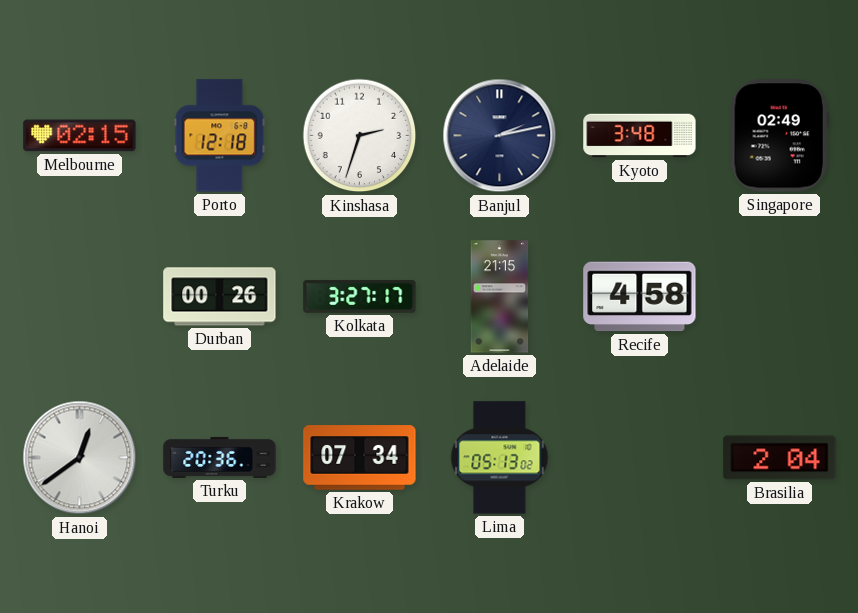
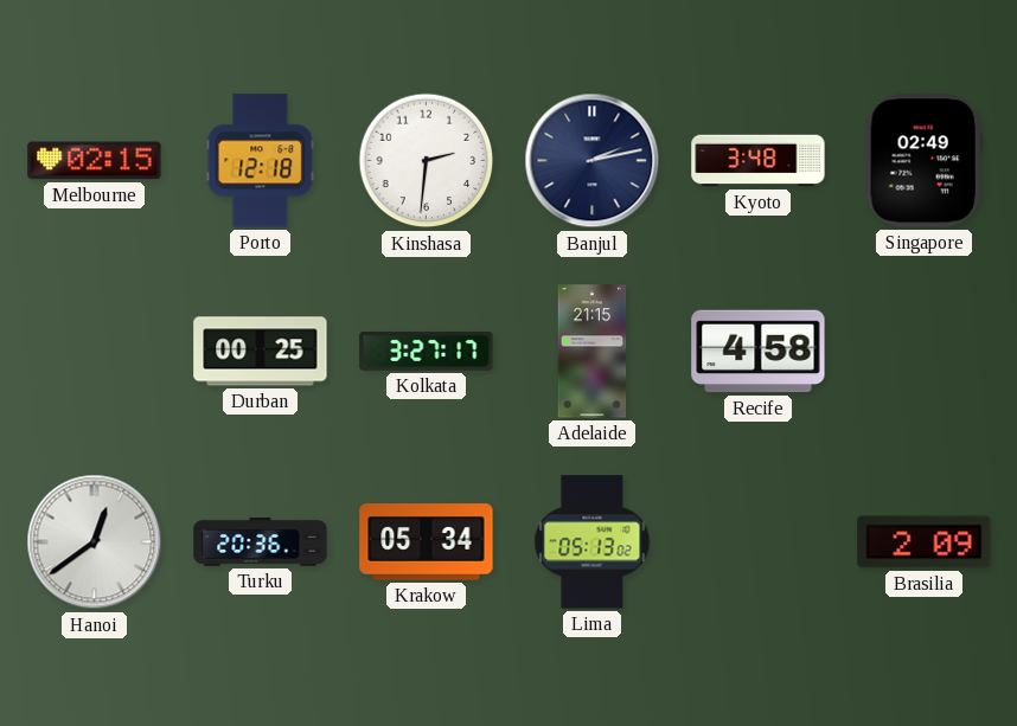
Kinshasa: 2:33 -> 2:31
Durban: 00:26 -> 00:25
Krakow: 07:34 -> 05:34
Brasilia: 2:04 -> 2:09
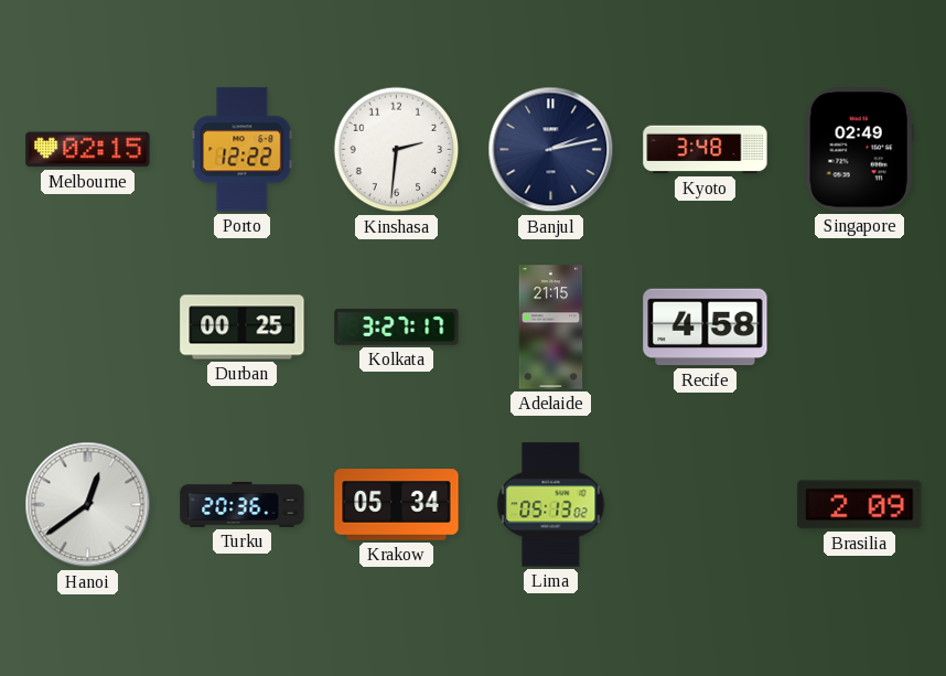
Porto: 12:18 -> 12:22
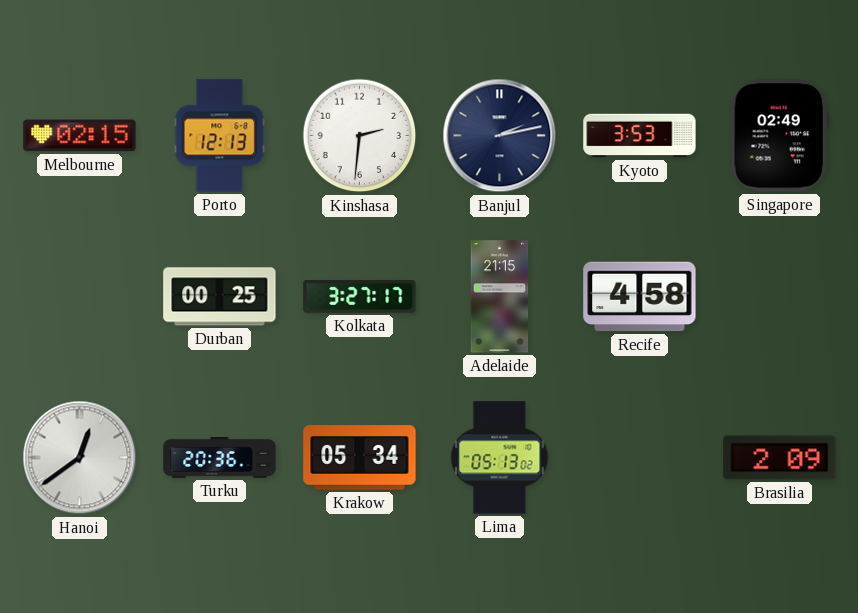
Porto: 12:22 -> 12:13
Kyoto: 3:48 -> 3:53
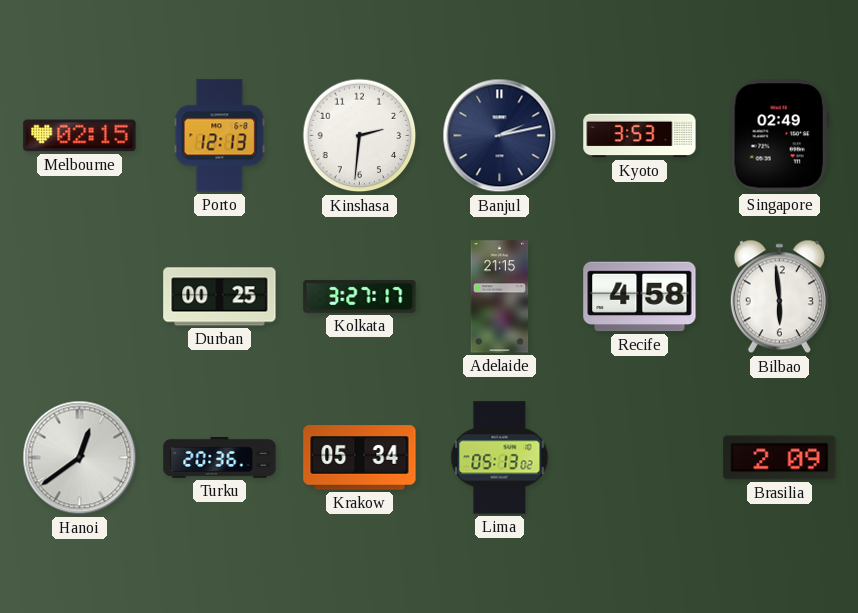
Bilbao: none -> 5:59
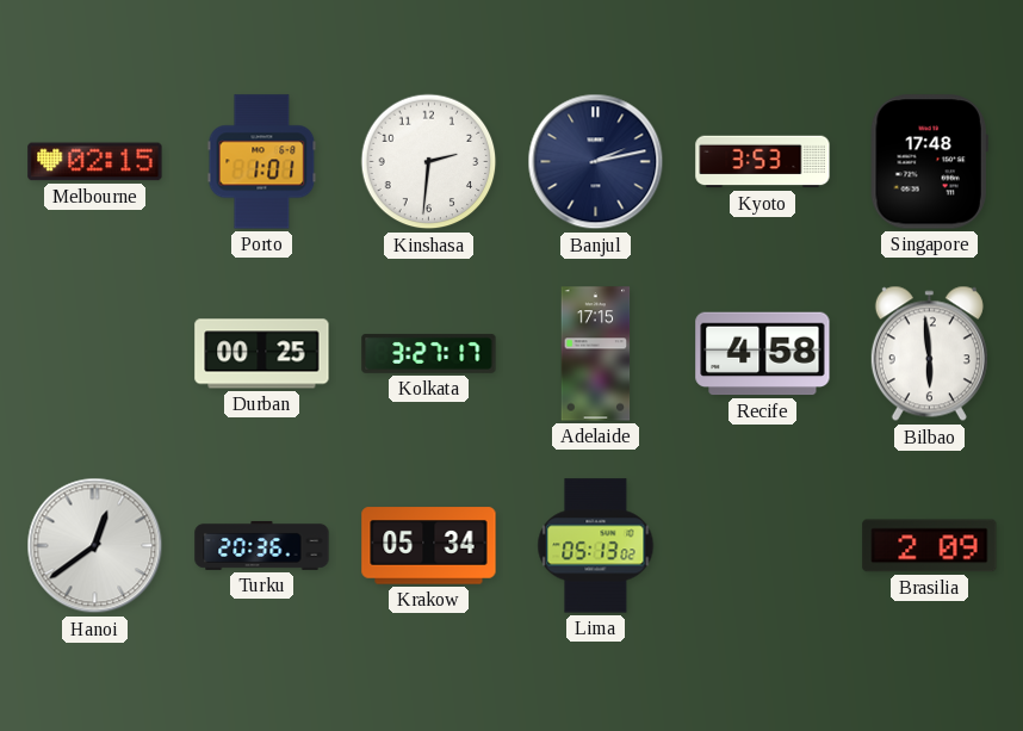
Porto: 12:13 -> 1:01
Singapore: 02:49 -> 17:48
Adelaide: 21:15 -> 17:15
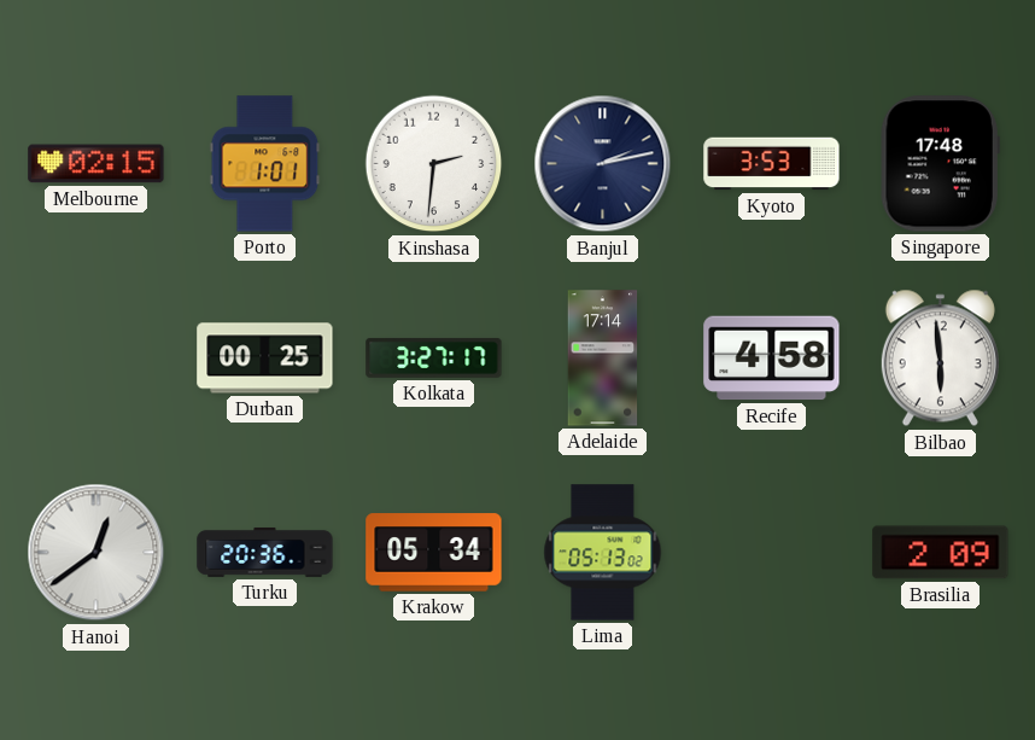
Adelaide: 17:15 -> 17:14
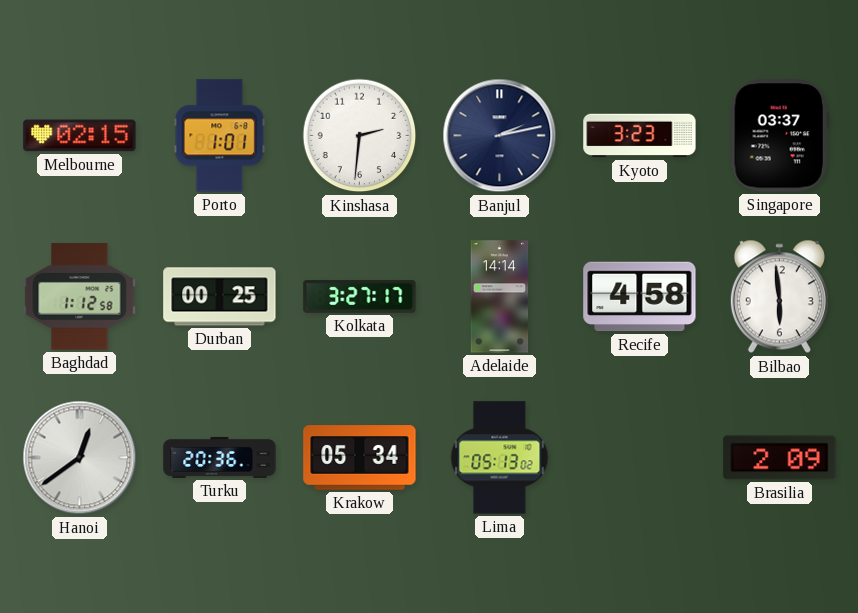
Kyoto: 3:53 -> 3:23
Singapore: 17:48 -> 03:37
Baghdad: none -> 1:12
Adelaide: 17:14 -> 14:14
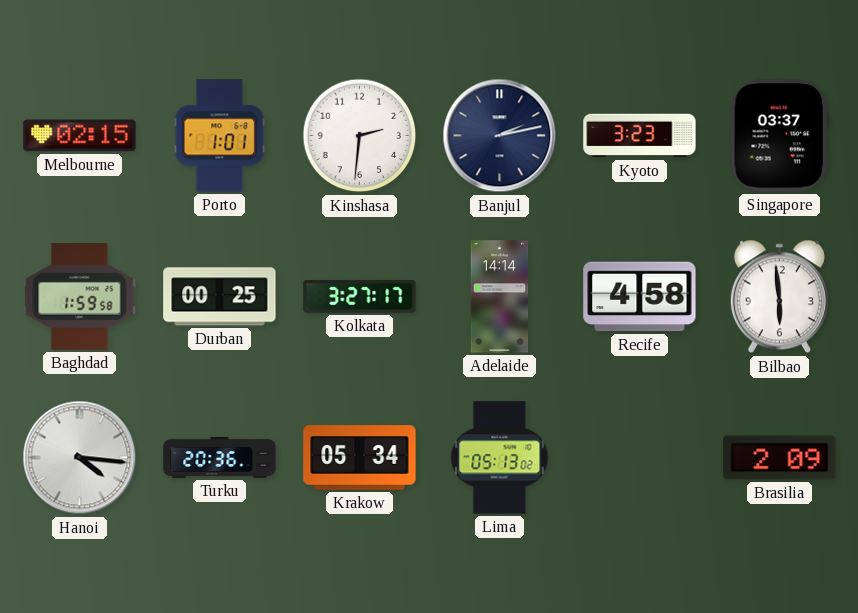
Baghdad: 1:12 -> 1:59
Hanoi: 12:39 -> 4:16
